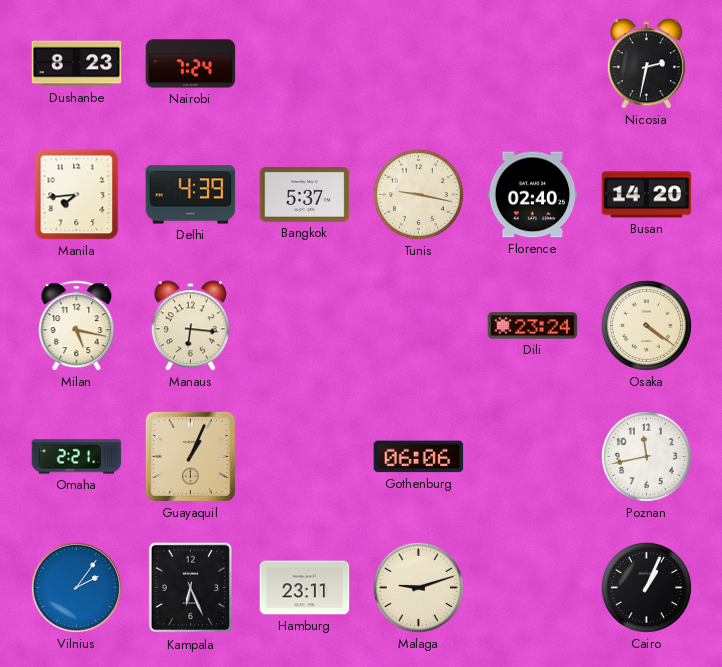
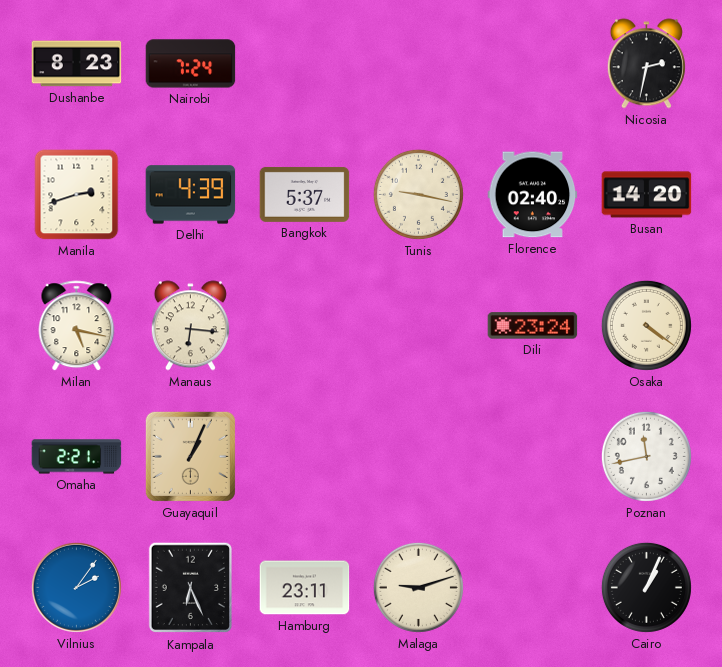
Manila: 7:44 -> 2:42
Gothenburg: 06:06 -> none
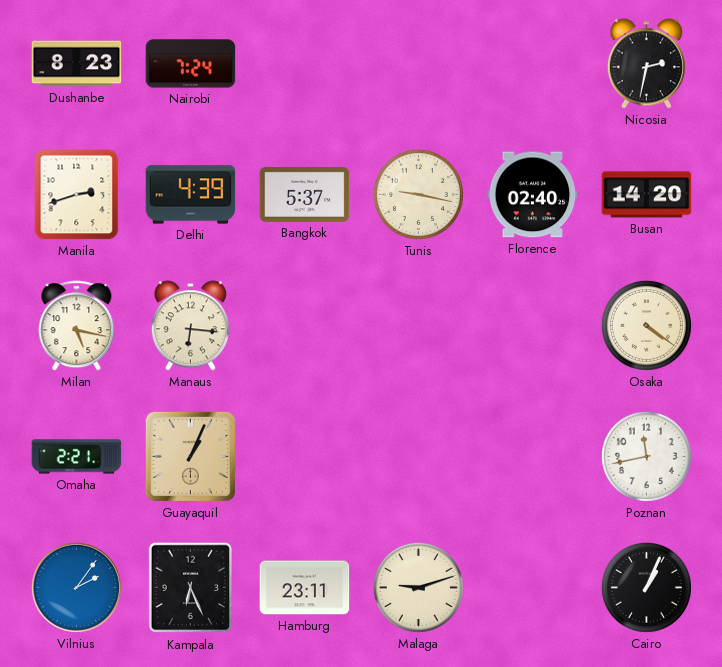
Dili: 23:24 -> none
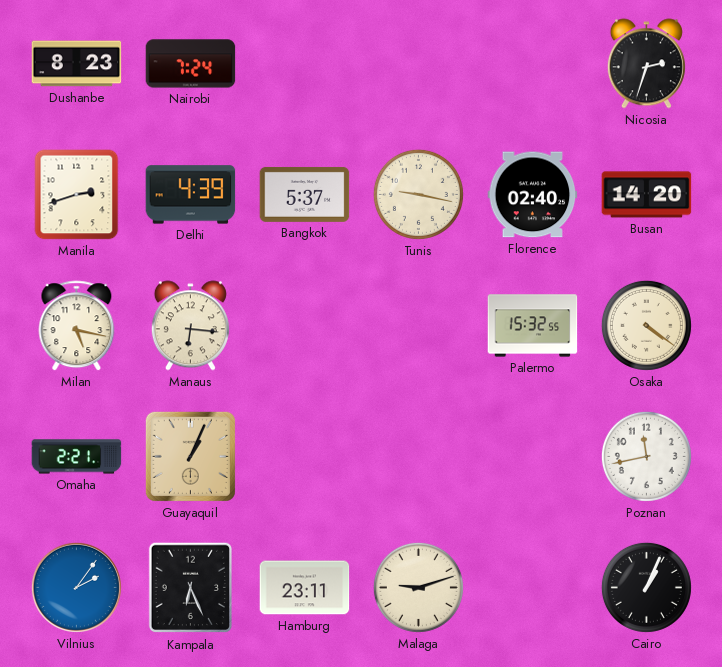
Nicosia: 2:32 -> 2:33
Palermo: none -> 15:32
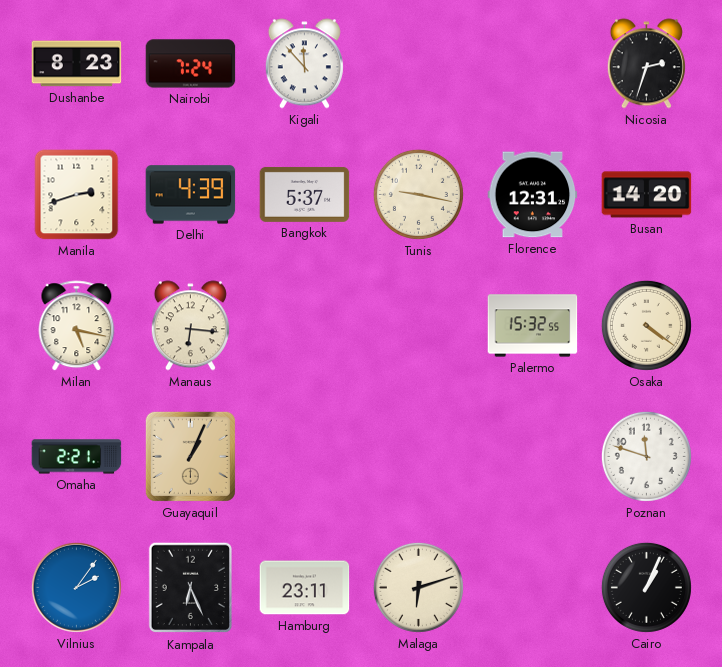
Kigali: none -> 11:53
Florence: 02:40 -> 12:31
Poznan: 11:43 -> 11:48
Malaga: 9:12 -> 6:12
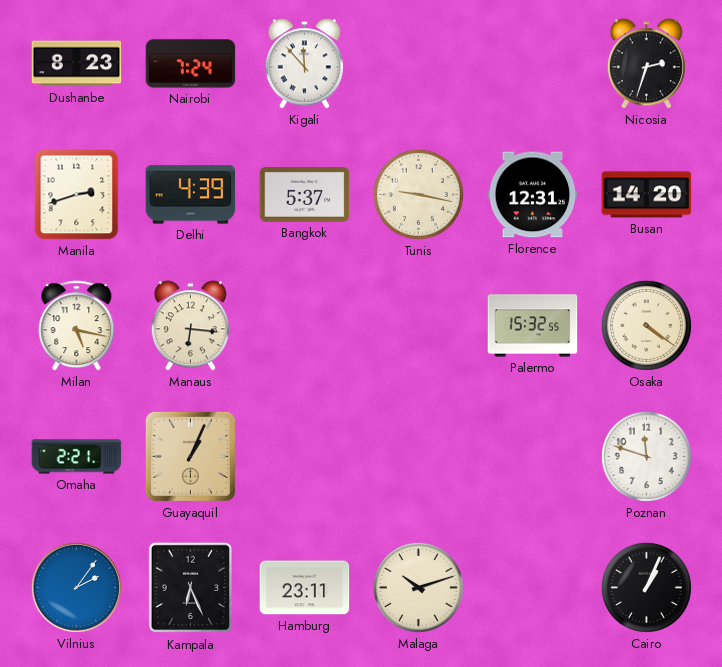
Malaga: 6:12 -> 10:12
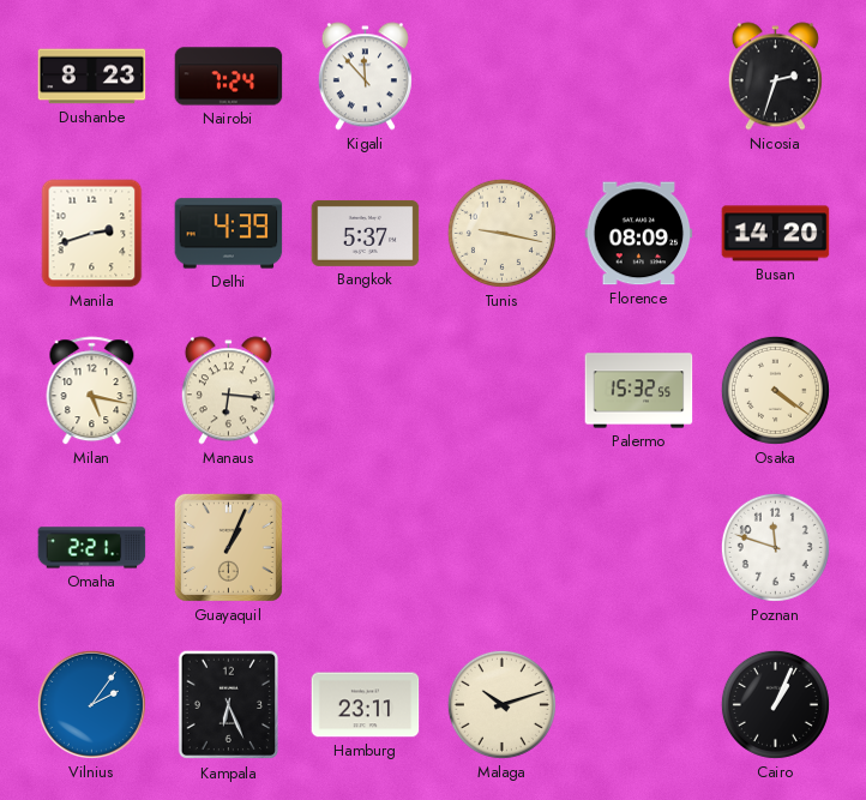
Florence: 12:31 -> 08:09
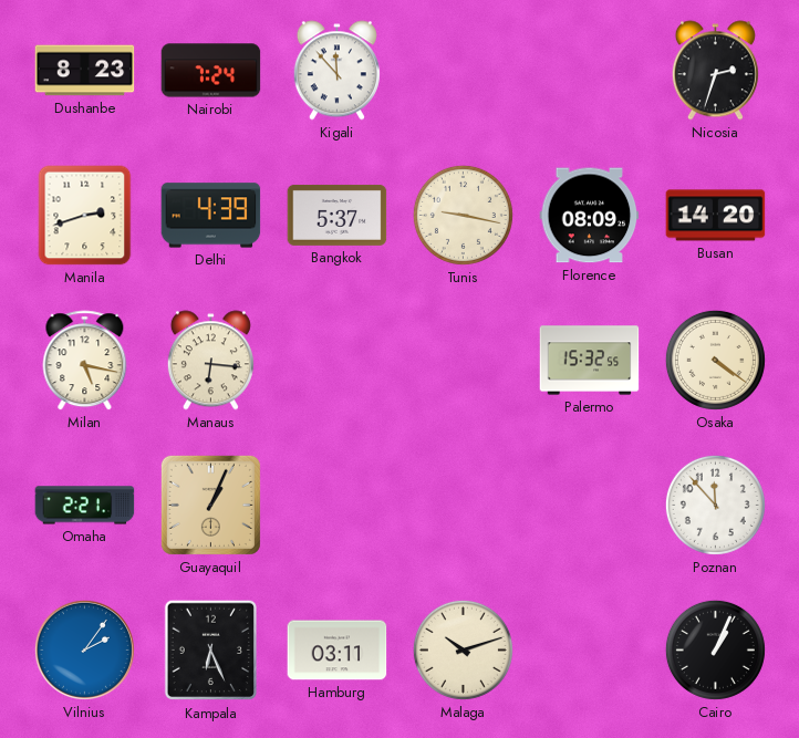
Poznan: 11:48 -> 11:53
Hamburg: 23:11 -> 03:11
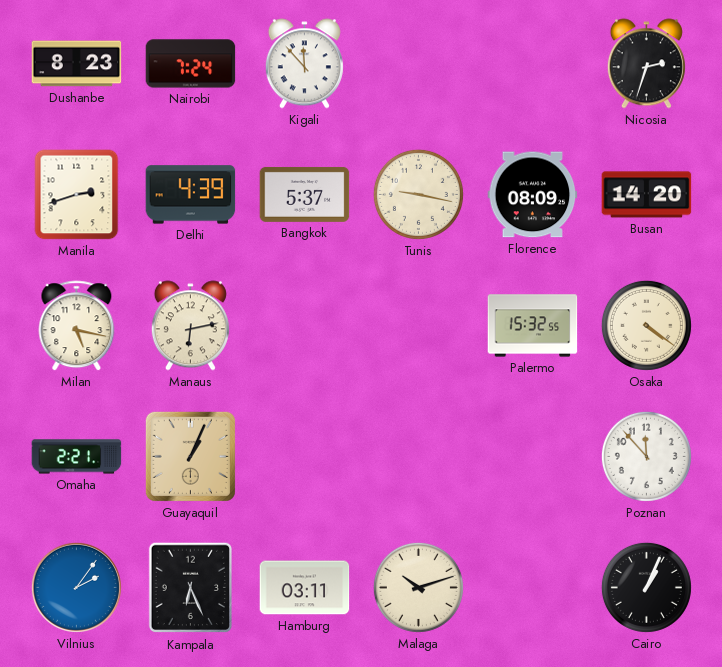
Manaus: 6:16 -> 6:13
